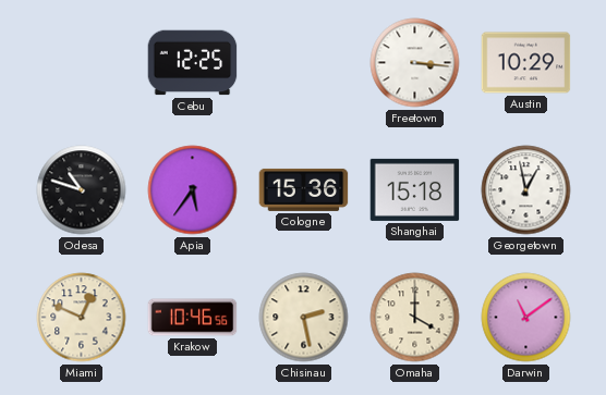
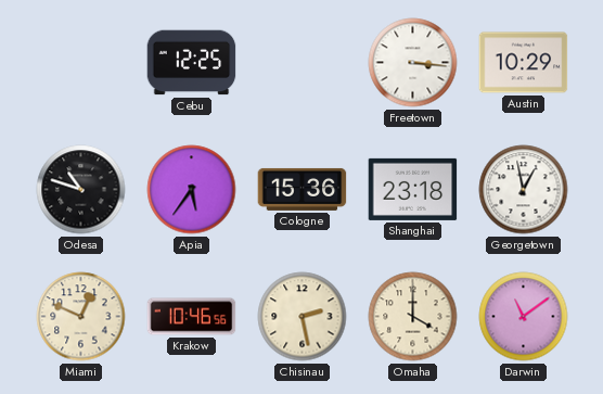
Shanghai: 15:18 -> 23:18
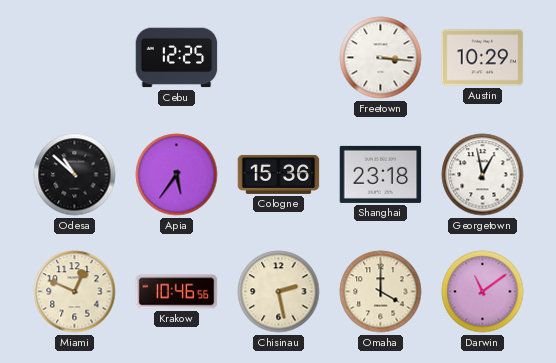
Odesa: 10:48 -> 10:52
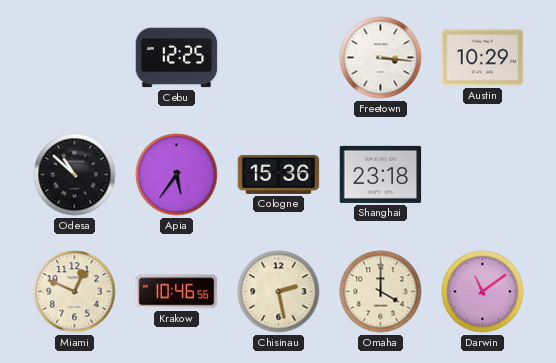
Georgetown: 12:58 -> none
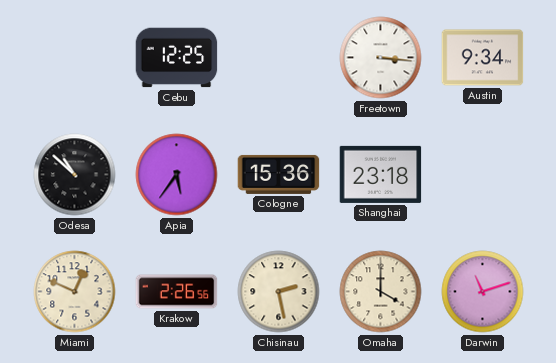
Austin: 10:29 -> 9:34
Krakow: 10:46 -> 2:26
Darwin: 11:09 -> 11:12
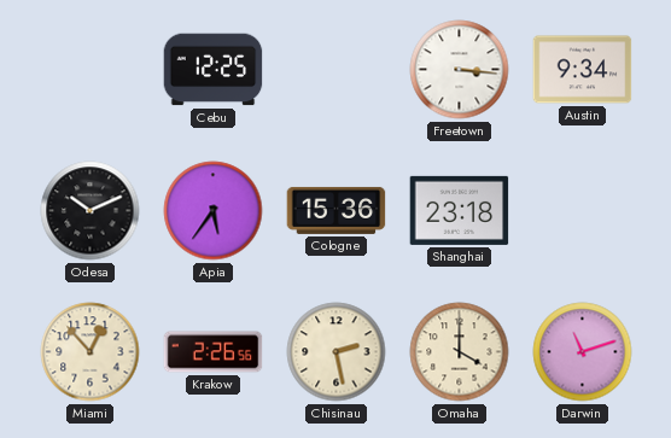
Odesa: 10:52 -> 10:11
Miami: 12:49 -> 12:53
